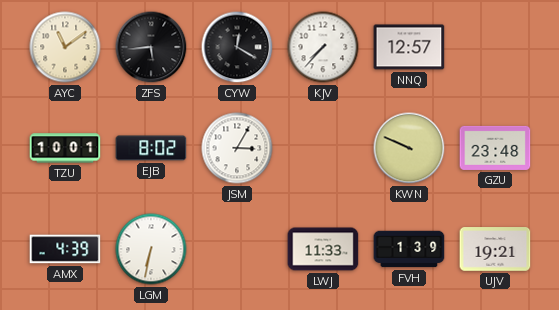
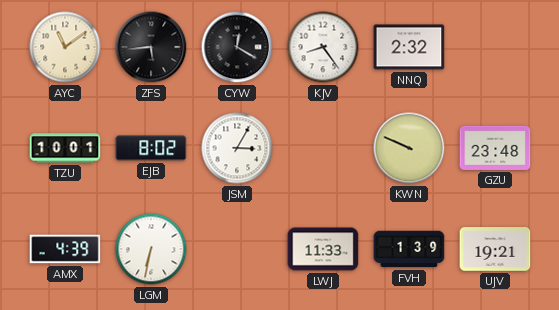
KJV: 7:37 -> 8:24
NNQ: 12:57 -> 2:32
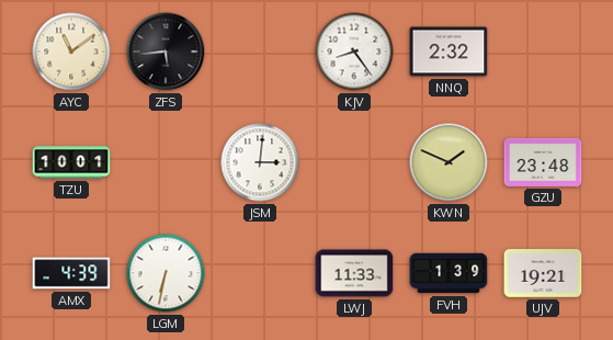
CYW: 12:20 -> none
EJB: 8:02 -> none
JSM: 3:05 -> 3:01
KWN: 9:49 -> 1:49
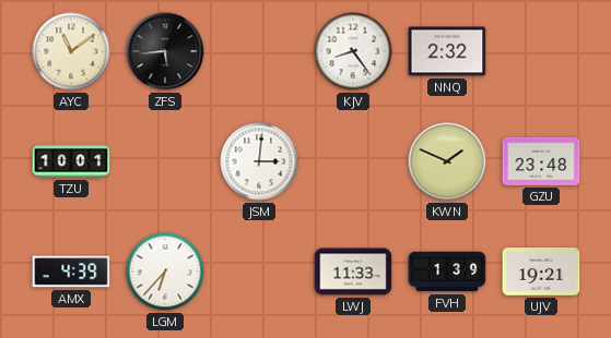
LGM: 6:32 -> 6:37
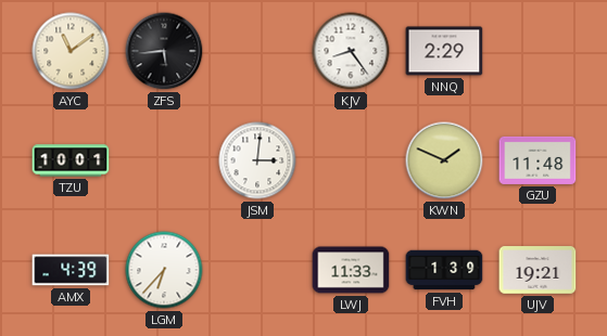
NNQ: 2:32 -> 2:29
GZU: 23:48 -> 11:48
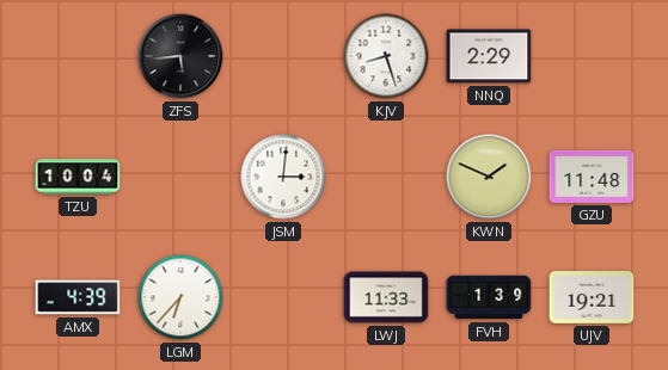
AYC: 11:09 -> none
KJV: 8:24 -> 8:27
TZU: 10:01 -> 10:04
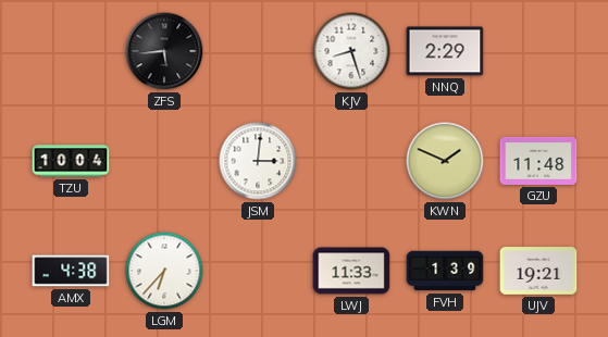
AMX: 4:39 -> 4:38
